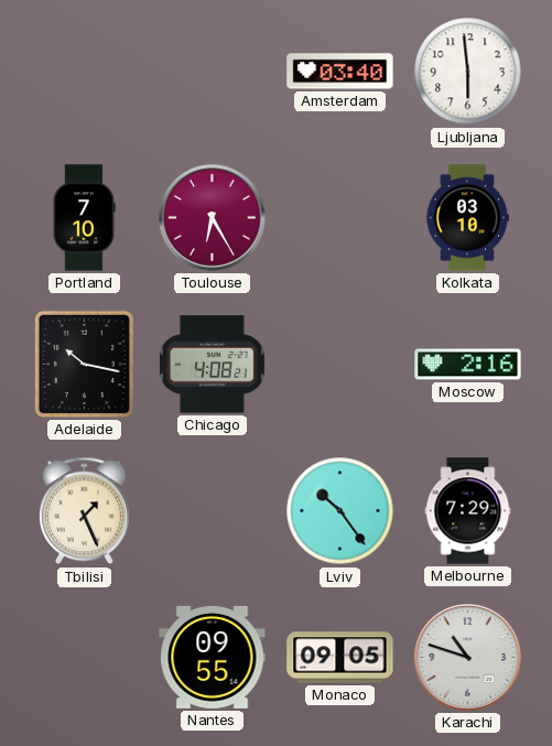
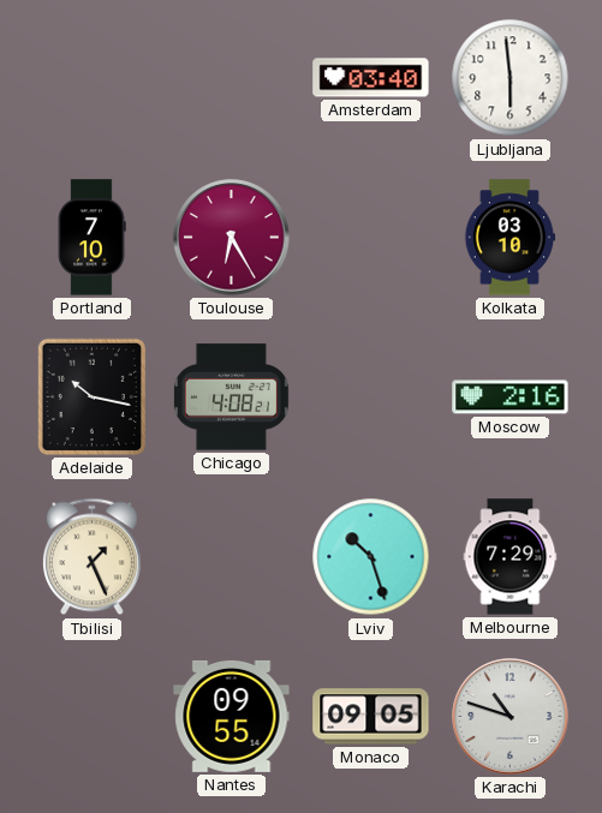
Lviv: 10:24 -> 10:27
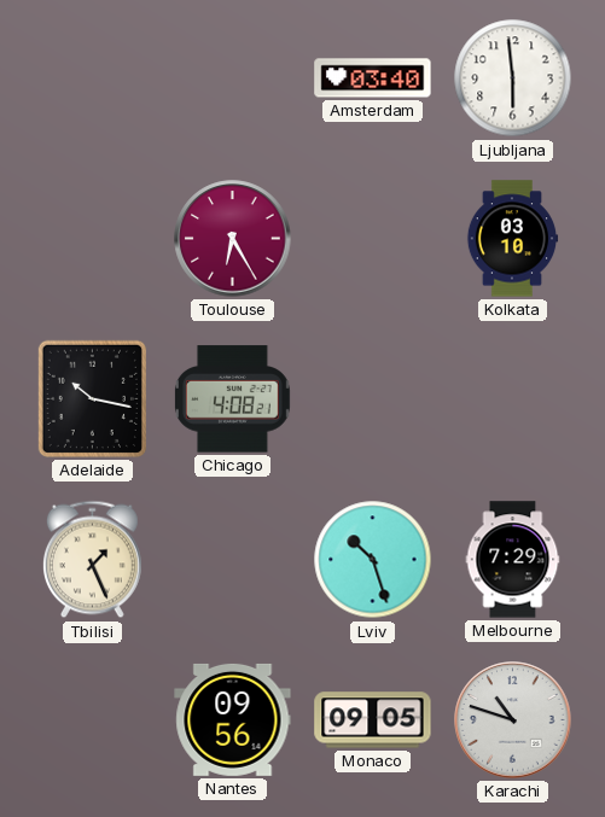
Portland: 7:10 -> none
Moscow: 2:16 -> none
Nantes: 09:55 -> 09:56
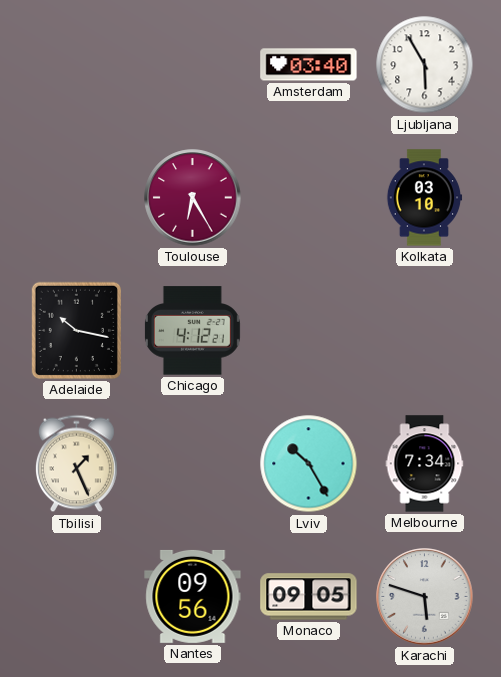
Ljubljana: 5:59 -> 5:55
Chicago: 4:08 -> 4:12
Lviv: 10:27 -> 10:25
Melbourne: 7:29 -> 7:34
Karachi: 10:48 -> 5:48
